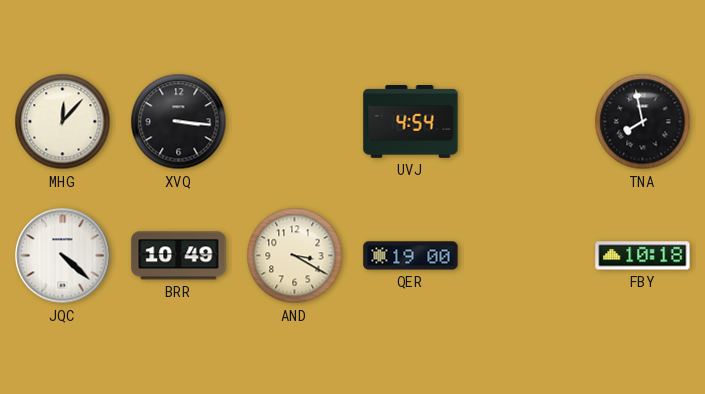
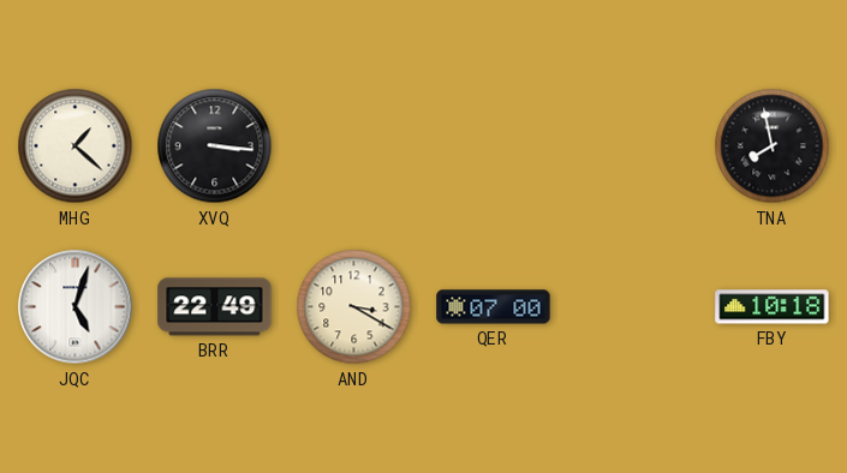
MHG: 12:07 -> 1:22
UVJ: 4:54 -> none
JQC: 4:22 -> 5:03
BRR: 10:49 -> 22:49
QER: 19:00 -> 07:00
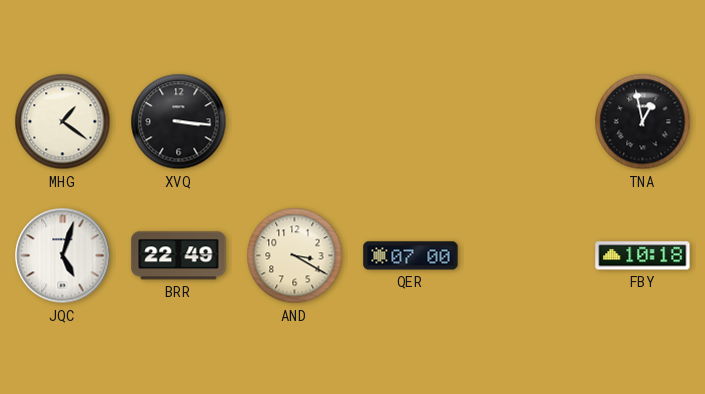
MHG: 1:22 -> 1:21
TNA: 7:58 -> 12:58
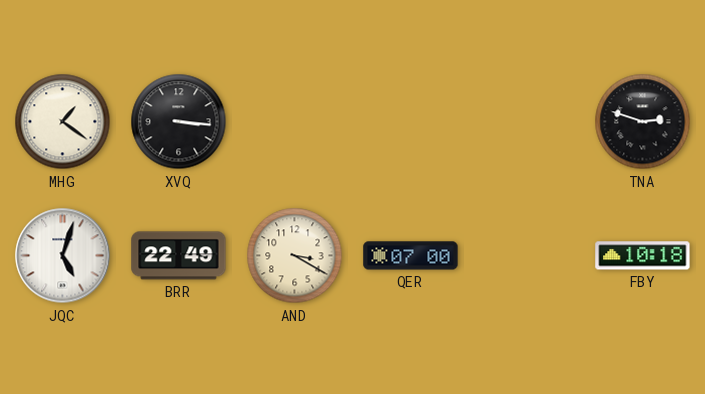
TNA: 12:58 -> 2:48
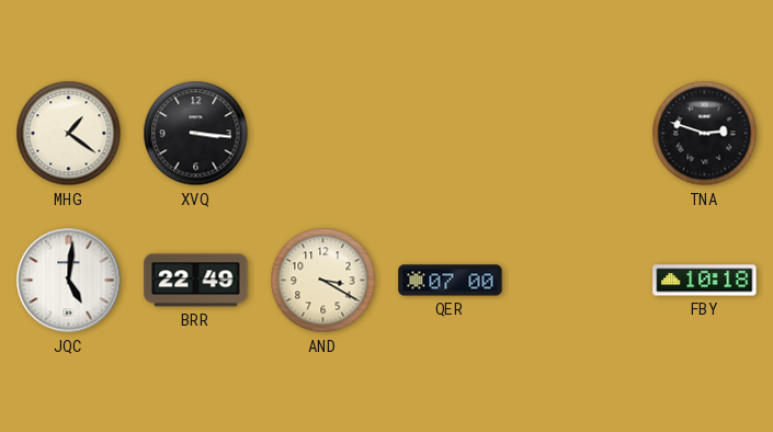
JQC: 5:03 -> 5:01
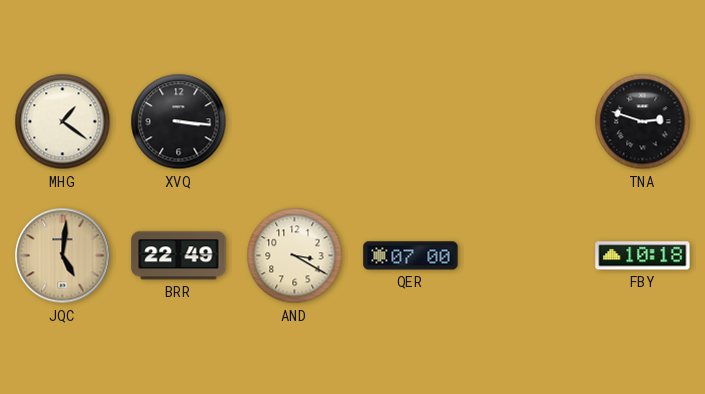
JQC dial: white -> champagne
